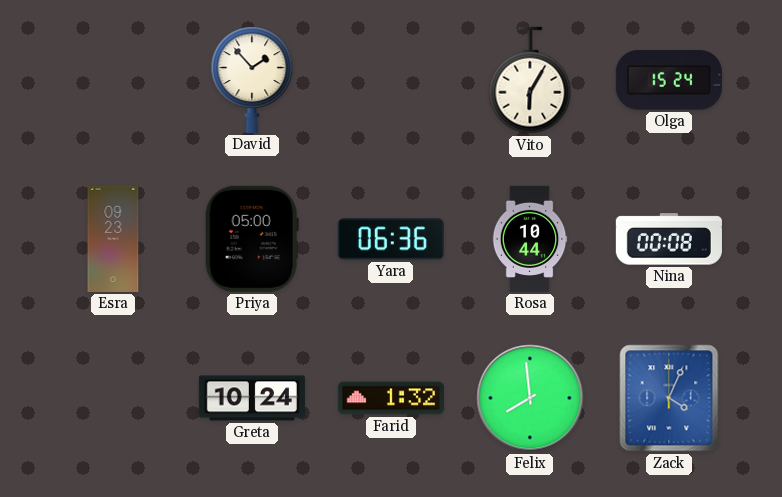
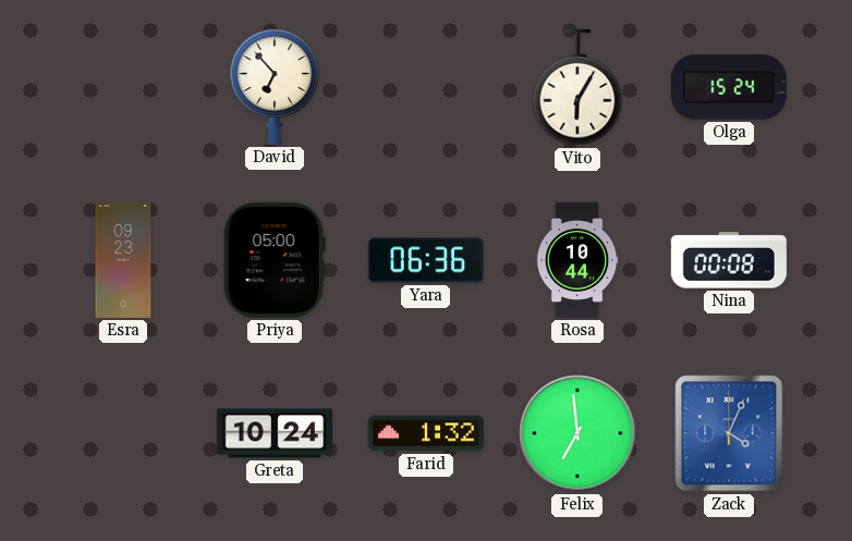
David: 1:53 -> 6:53
Felix: 7:59 -> 6:59
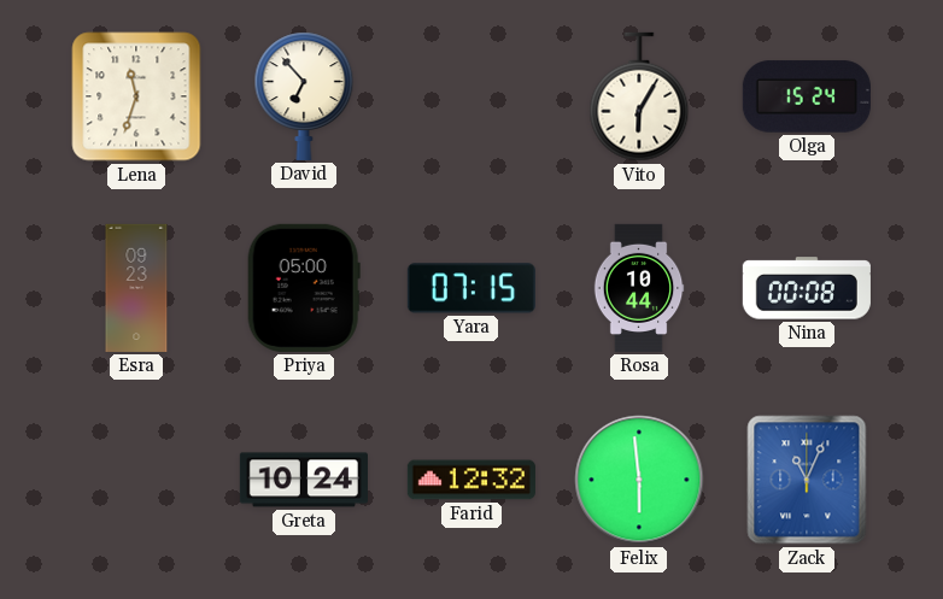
Lena: none -> 11:33
Yara: 06:36 -> 07:15
Farid: 1:32 -> 12:32
Felix: 6:59 -> 5:59
Zack: 4:04 -> 11:04
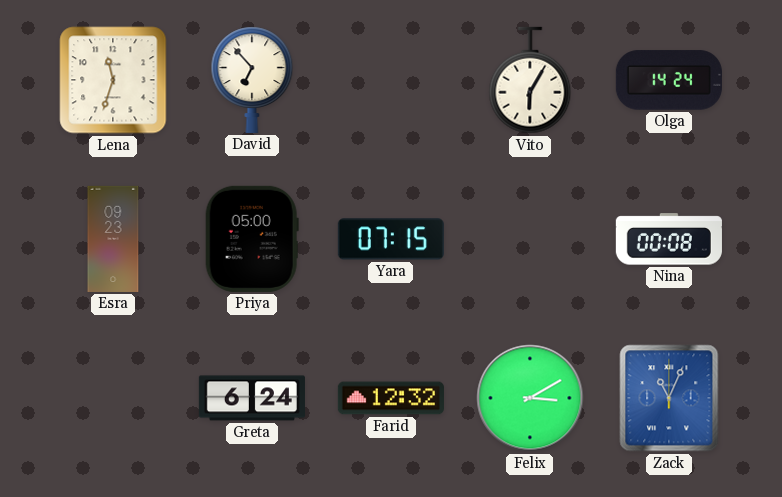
Olga: 15:24 -> 14:24
Rosa: 10:44 -> none
Greta: 10:24 -> 6:24
Felix: 5:59 -> 3:10
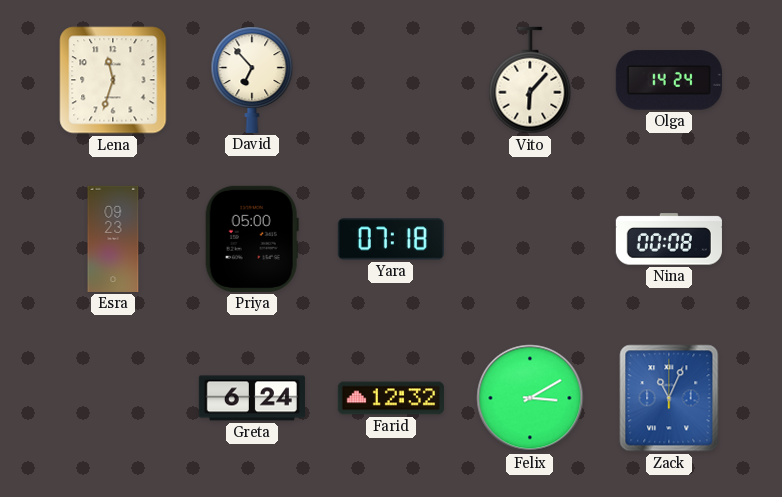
Vito: 6:05 -> 6:07
Yara: 07:15 -> 07:18
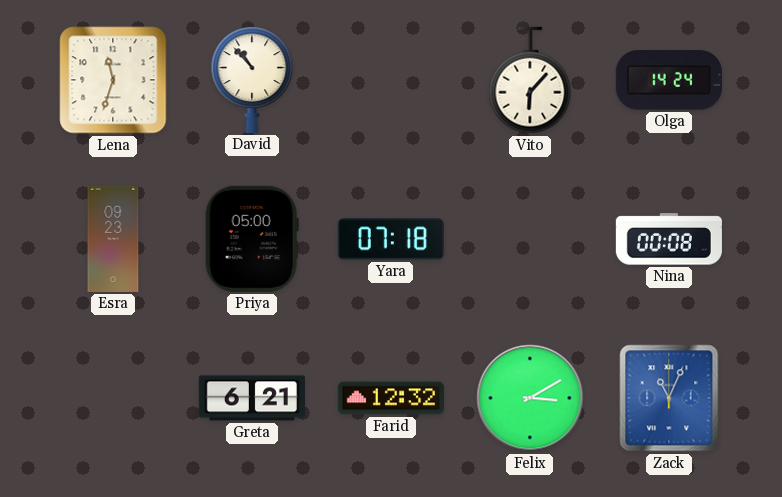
David: 6:53 -> 10:53
Greta: 6:24 -> 6:21
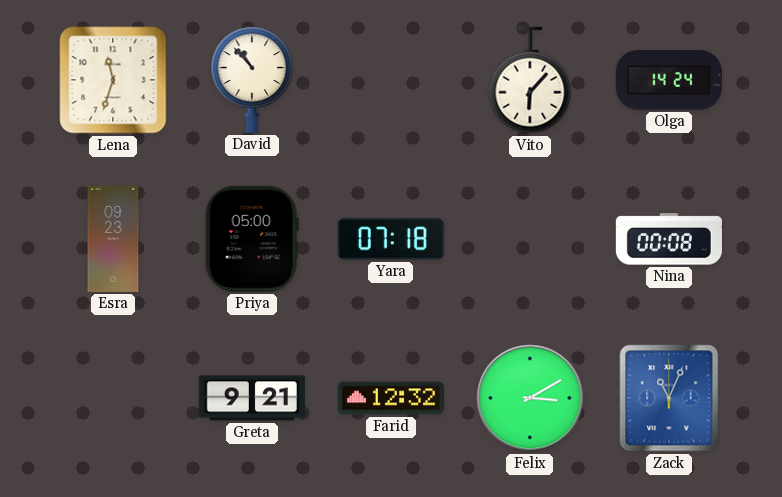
Greta: 6:21 -> 9:21
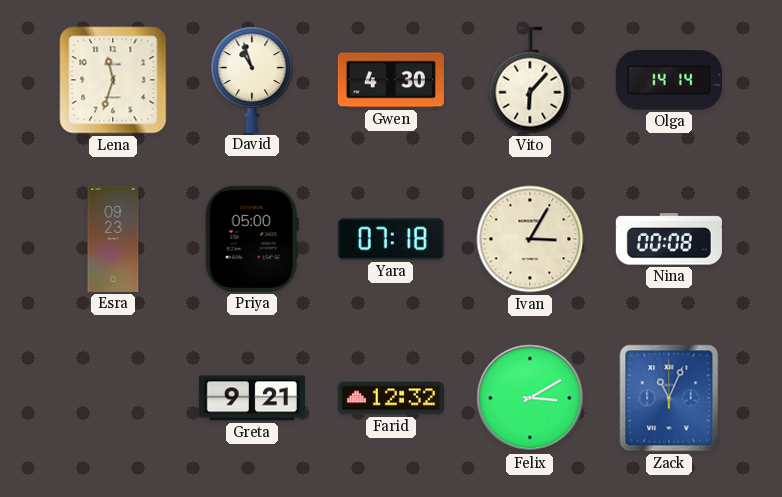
David: 10:53 -> 10:57
Gwen: none -> 4:30
Olga: 14:24 -> 14:14
Ivan: none -> 3:05
